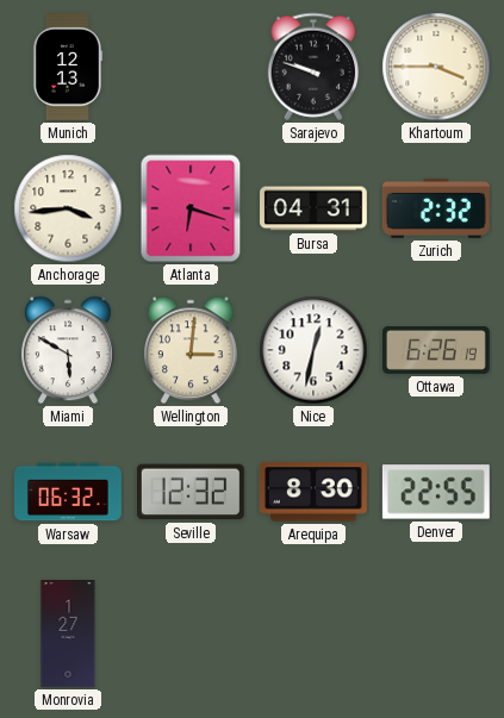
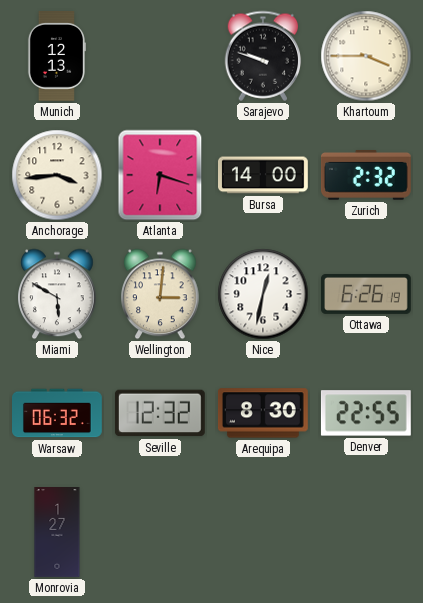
Bursa: 04:31 -> 14:00
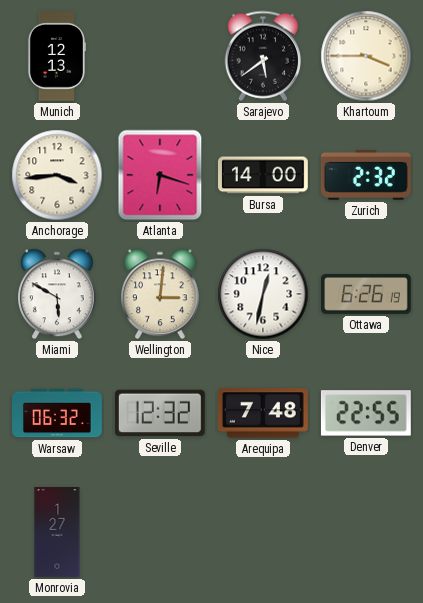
Sarajevo: 9:48 -> 5:39
Arequipa: 8:30 -> 7:48
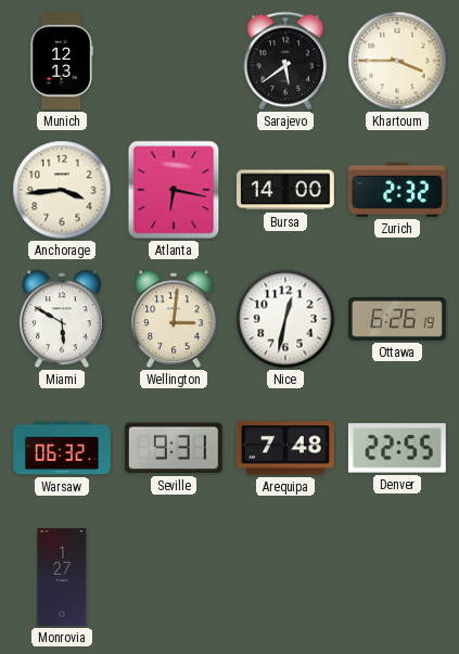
Atlanta: 6:18 -> 6:17
Seville: 12:32 -> 9:31
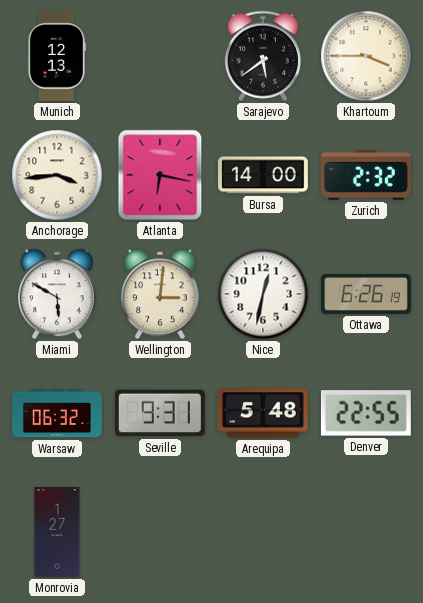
Arequipa: 7:48 -> 5:48
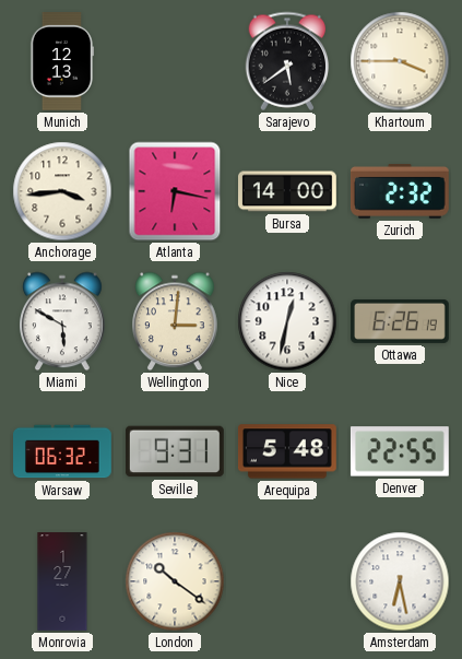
London: none -> 10:21
Amsterdam: none -> 6:28
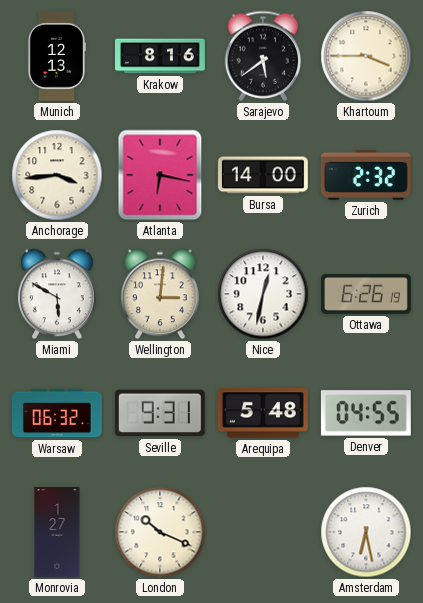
Krakow: none -> 8:16
Denver: 22:55 -> 04:55
London: 10:21 -> 10:19
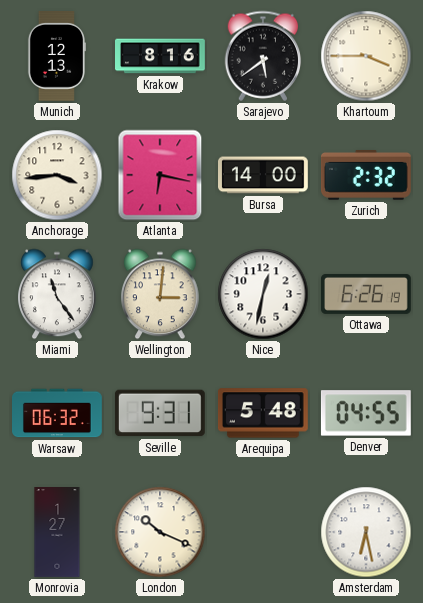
Miami: 5:50 -> 11:24
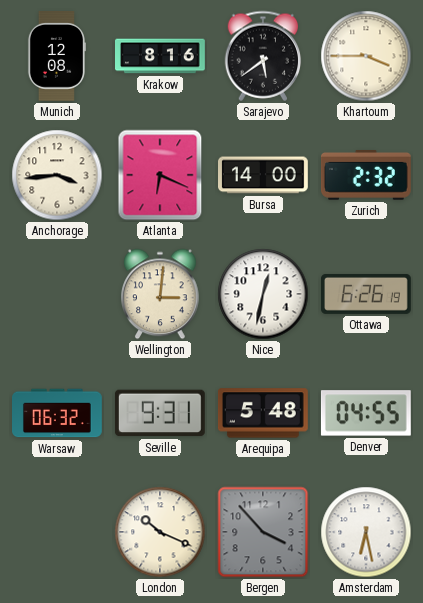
Munich: 12:13 -> 12:08
Atlanta: 6:17 -> 6:19
Miami: 11:24 -> none
Monrovia: 1:27 -> none
Bergen: none -> 3:53
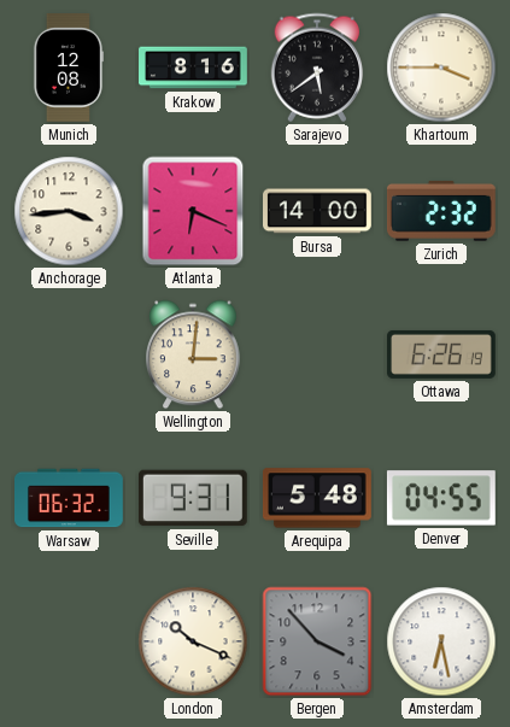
Nice: 12:32 -> none
